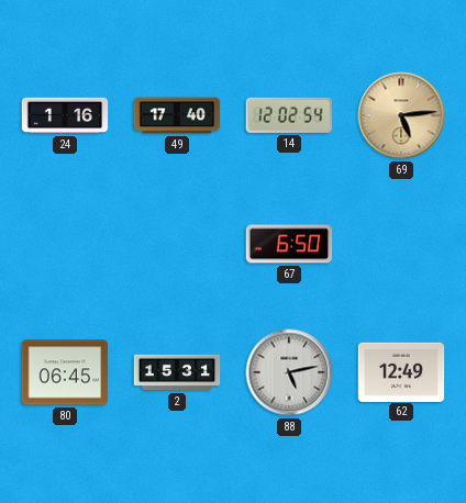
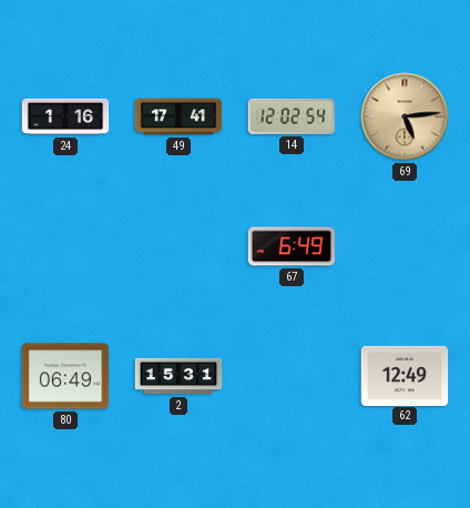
49: 17:40 -> 17:41
67: 6:50 -> 6:49
80: 06:45 -> 06:49
88: 5:13 -> none
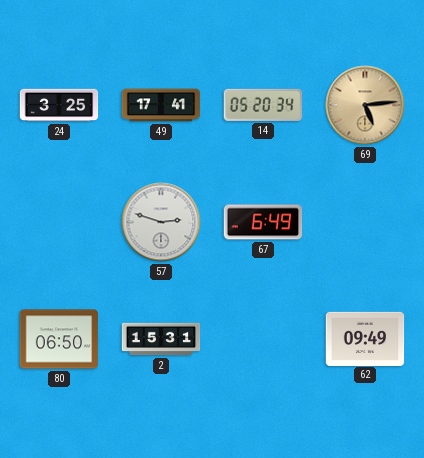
24: 1:16 -> 3:25
14: 12:02 -> 05:20
57: none -> 2:48
80: 06:49 -> 06:50
62: 12:49 -> 09:49
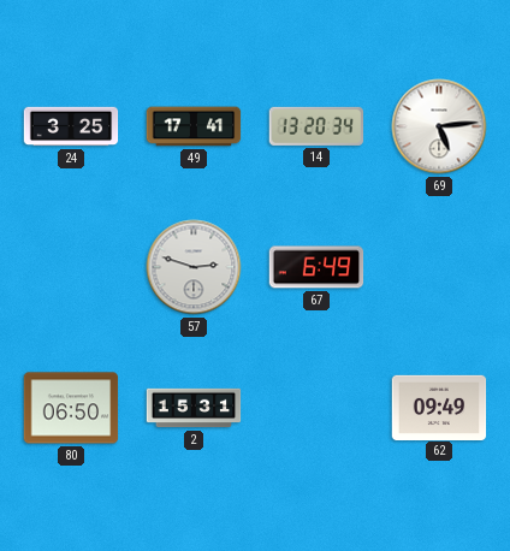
14: 05:20 -> 13:20
69 dial: champagne -> white
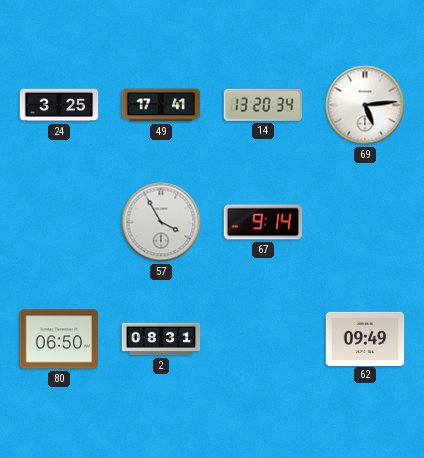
57: 2:48 -> 3:55
67: 6:49 -> 9:14
2: 15:31 -> 08:31
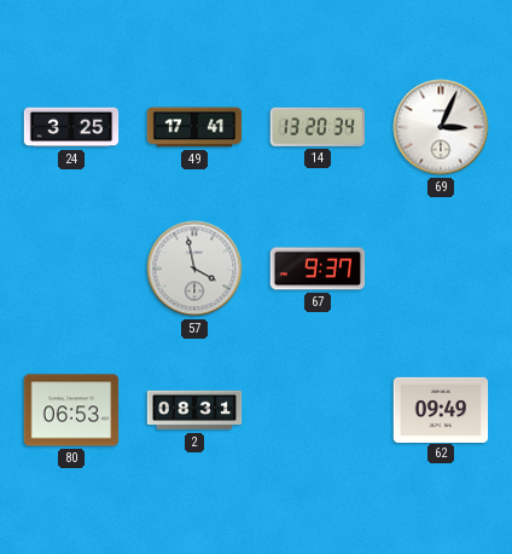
69: 5:14 -> 3:04
57: 3:55 -> 3:58
67: 9:14 -> 9:37
80: 06:50 -> 06:53
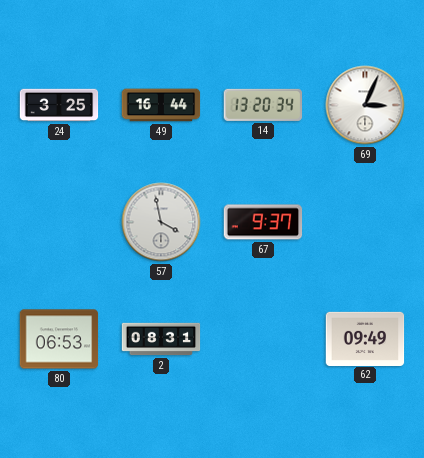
49: 17:41 -> 16:44
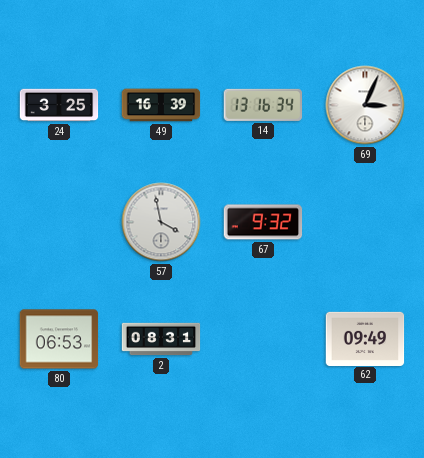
49: 16:44 -> 16:39
14: 13:20 -> 13:16
67: 9:37 -> 9:32
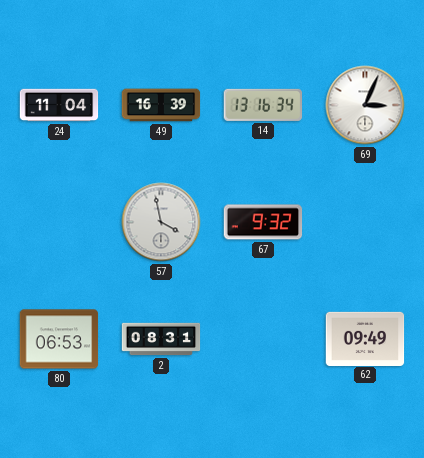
24: 3:25 -> 11:04
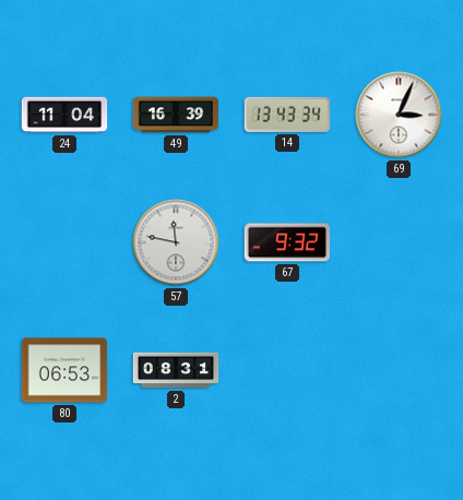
14: 13:16 -> 13:43
57: 3:58 -> 11:47
62: 09:49 -> none
